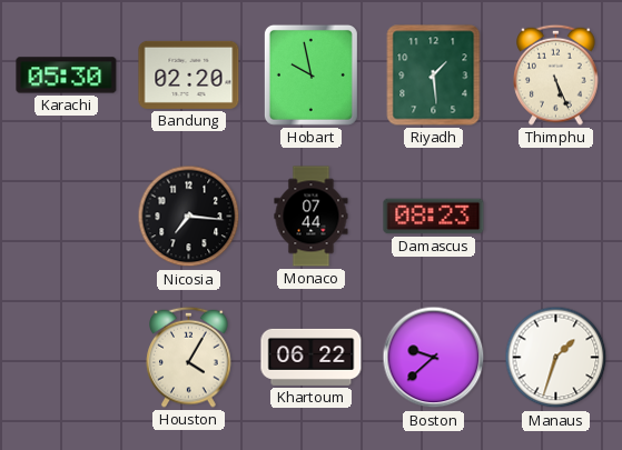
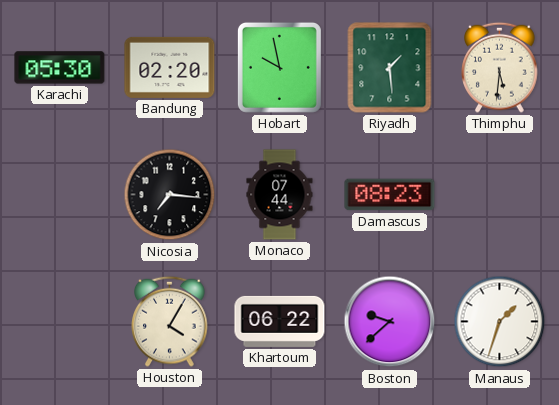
Thimphu: 5:26 -> 5:31
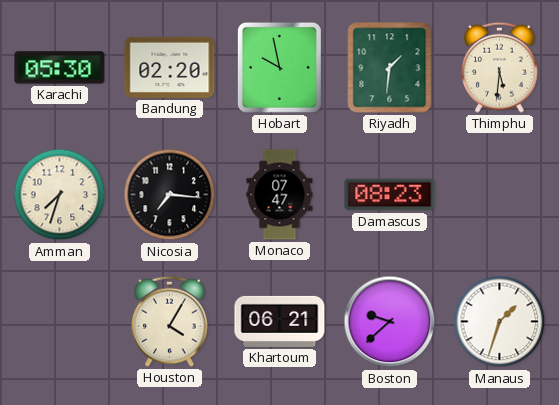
Riyadh: 1:29 -> 1:31
Amman: none -> 7:33
Monaco: 07:44 -> 07:47
Khartoum: 06:22 -> 06:21
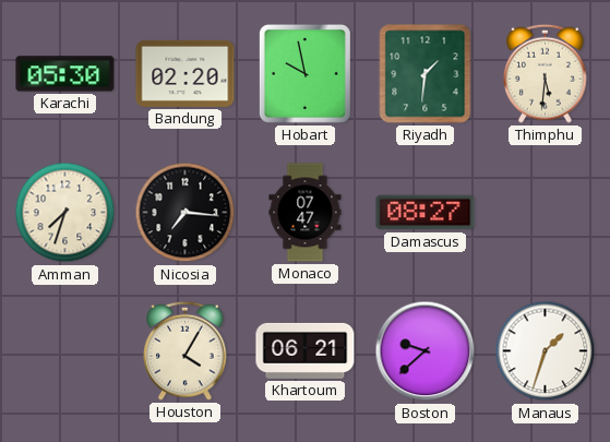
Damascus: 08:23 -> 08:27
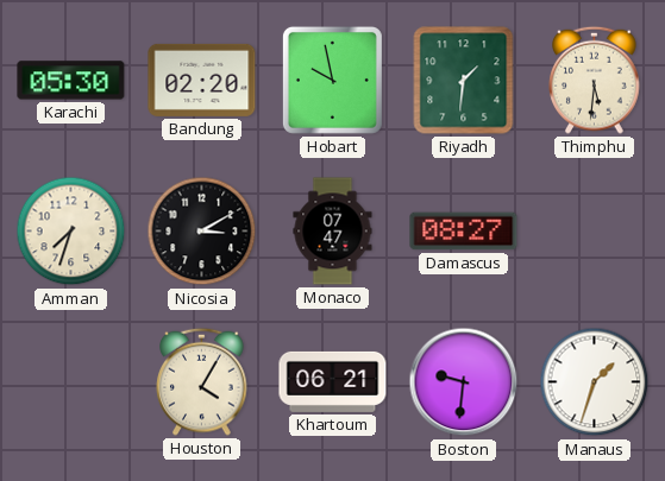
Nicosia: 7:16 -> 3:10
Boston: 9:38 -> 9:31
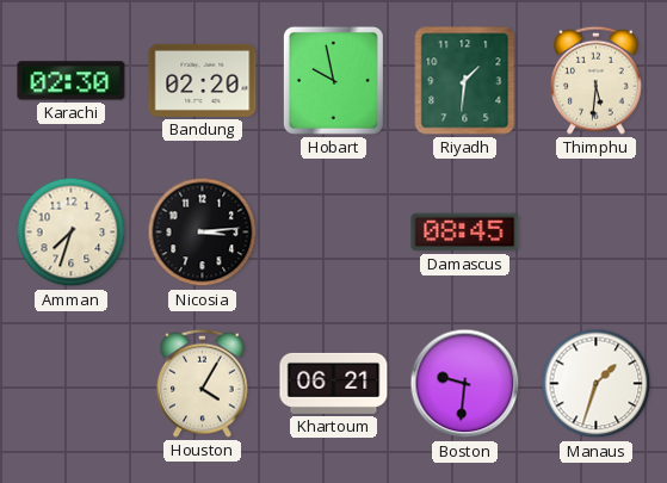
Karachi: 05:30 -> 02:30
Nicosia: 3:10 -> 3:14
Monaco: 07:47 -> none
Damascus: 08:27 -> 08:45
